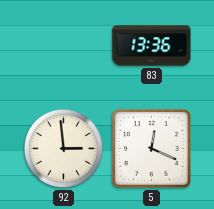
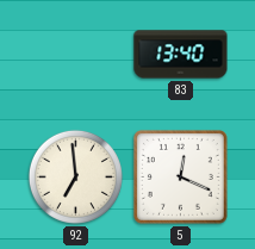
83: 13:36 -> 13:40
92: 2:59 -> 6:59
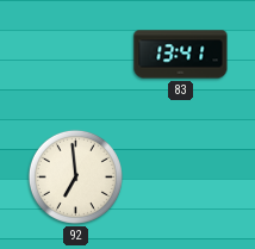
83: 13:40 -> 13:41
5: 12:19 -> none
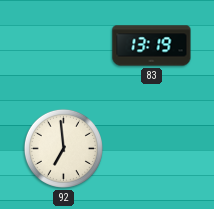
83: 13:41 -> 13:19
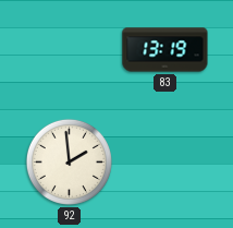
92: 6:59 -> 1:59
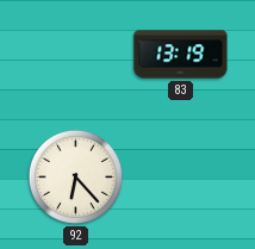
92: 1:59 -> 6:23
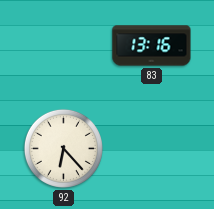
83: 13:19 -> 13:16
